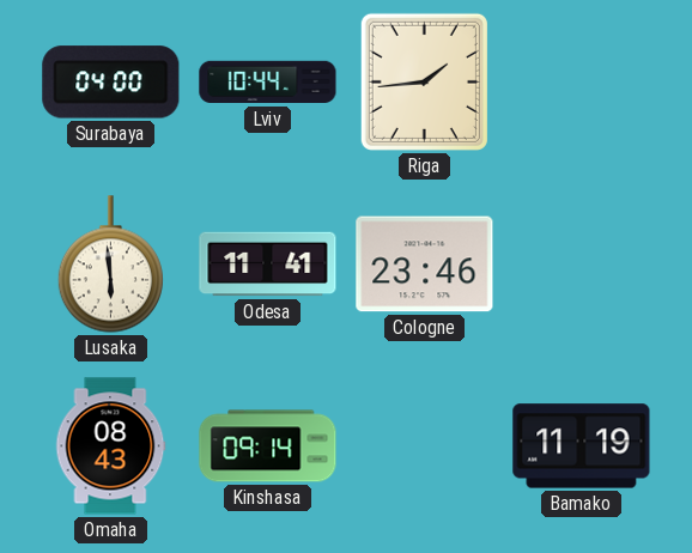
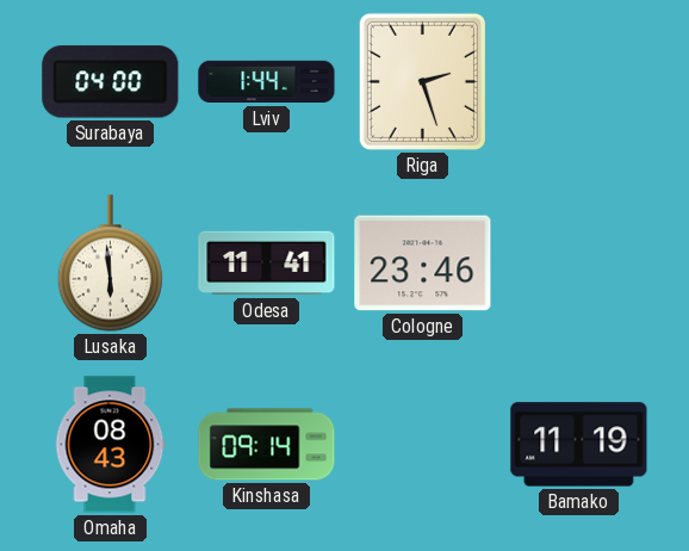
Lviv: 10:44 -> 1:44
Riga: 1:44 -> 2:27
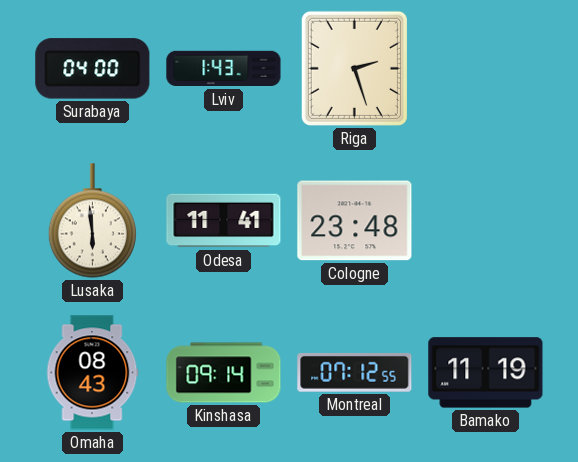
Lviv: 1:44 -> 1:43
Cologne: 23:46 -> 23:48
Montreal: none -> 07:12
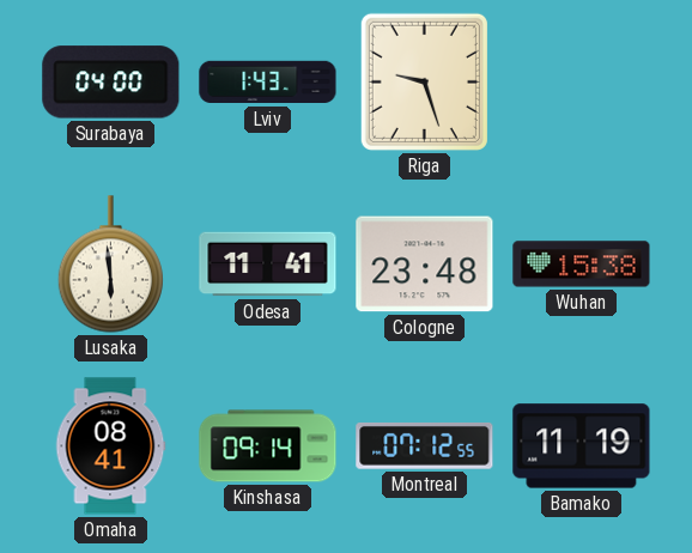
Riga: 2:27 -> 9:27
Wuhan: none -> 15:38
Omaha: 08:43 -> 08:41
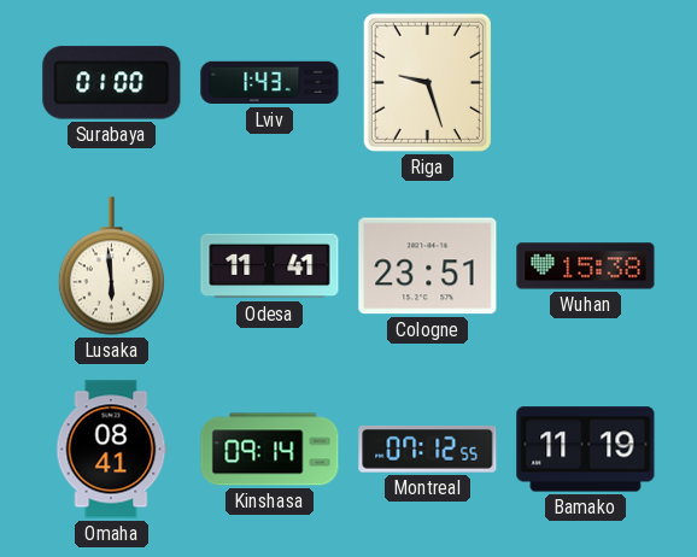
Surabaya: 04:00 -> 01:00
Cologne: 23:48 -> 23:51
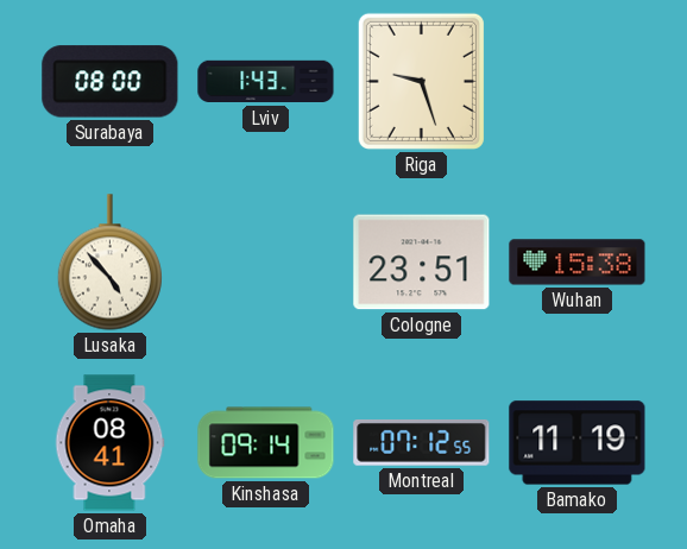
Surabaya: 01:00 -> 08:00
Lusaka: 5:59 -> 4:53
Odesa: 11:41 -> none
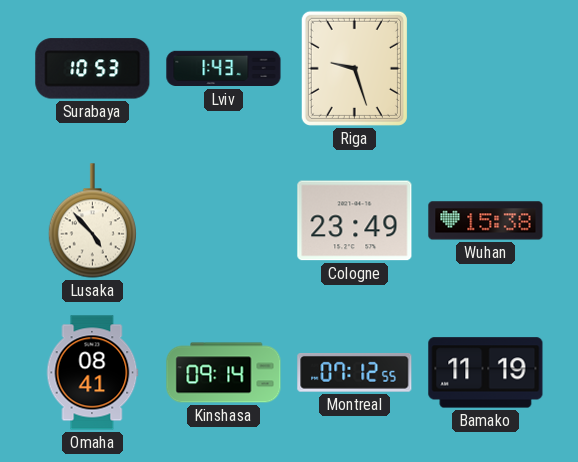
Surabaya: 08:00 -> 10:53
Cologne: 23:51 -> 23:49
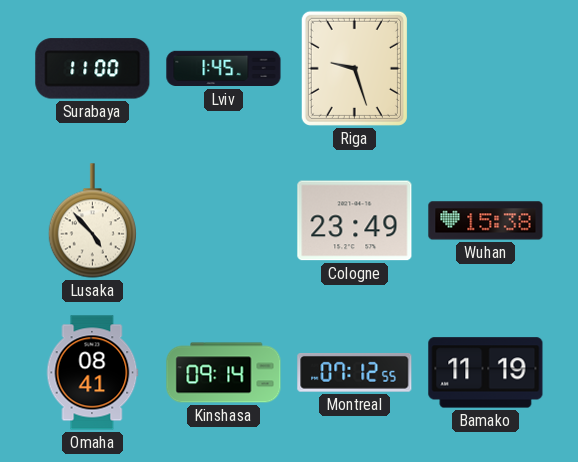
Surabaya: 10:53 -> 11:00
Lviv: 1:43 -> 1:45
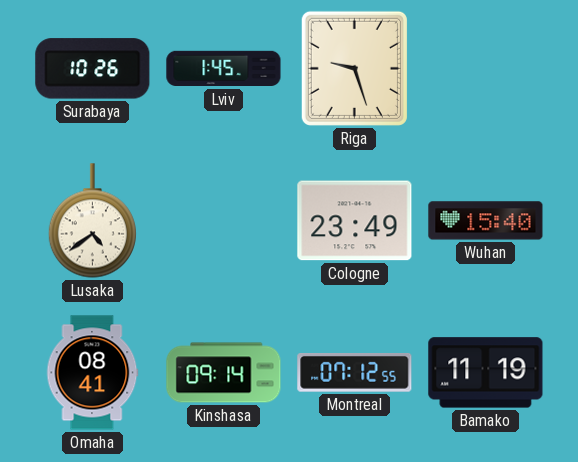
Surabaya: 11:00 -> 10:26
Lusaka: 4:53 -> 4:39
Wuhan: 15:38 -> 15:40
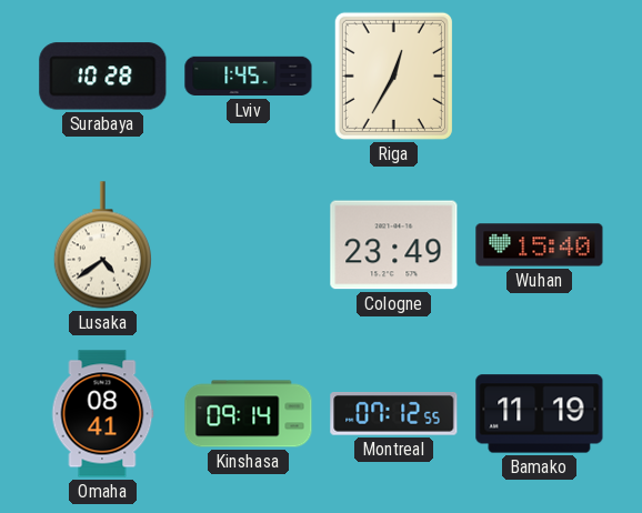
Surabaya: 10:26 -> 10:28
Riga: 9:27 -> 12:35
